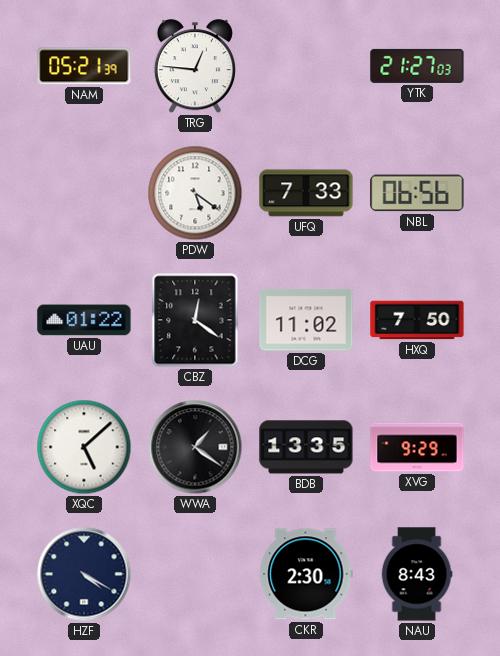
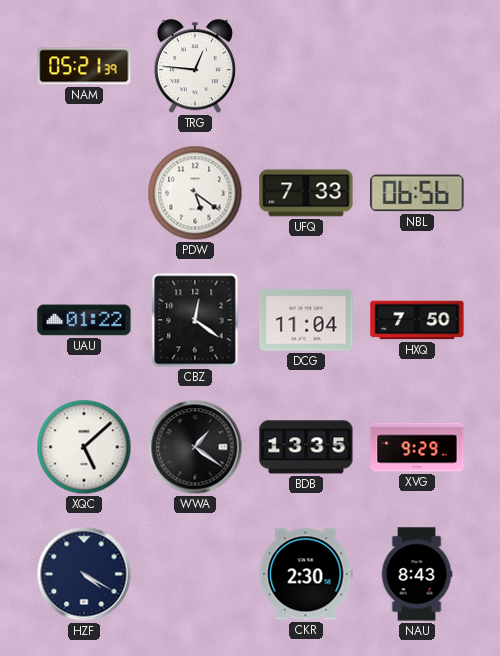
YTK: 21:27 -> none
DCG: 11:02 -> 11:04
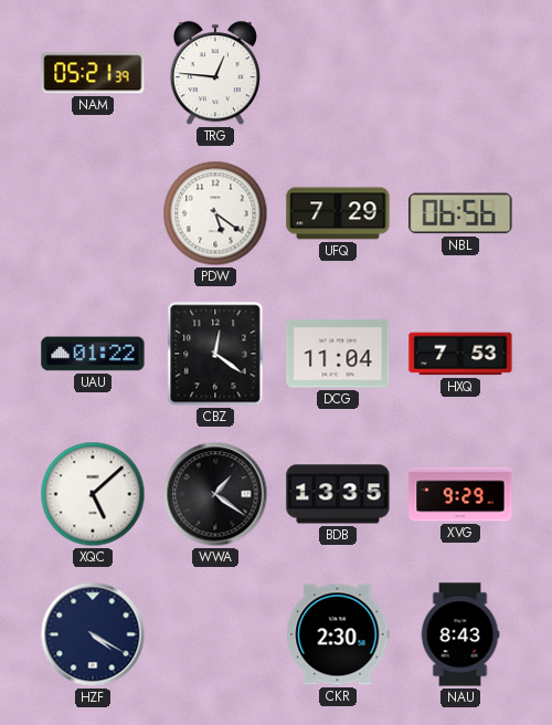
UFQ: 7:33 -> 7:29
HXQ: 7:50 -> 7:53
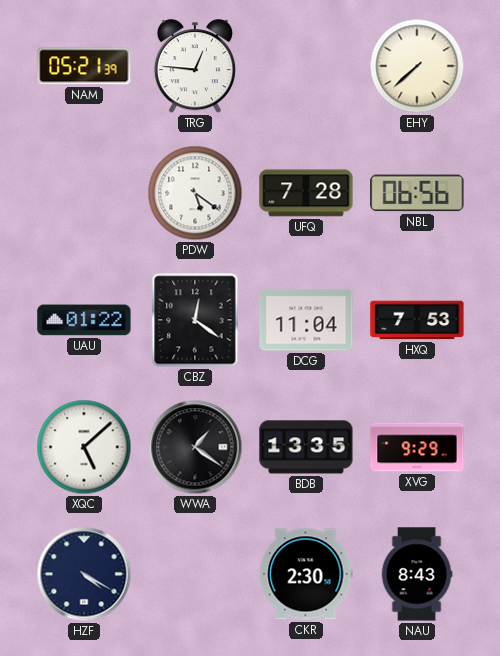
EHY: none -> 7:38
UFQ: 7:29 -> 7:28
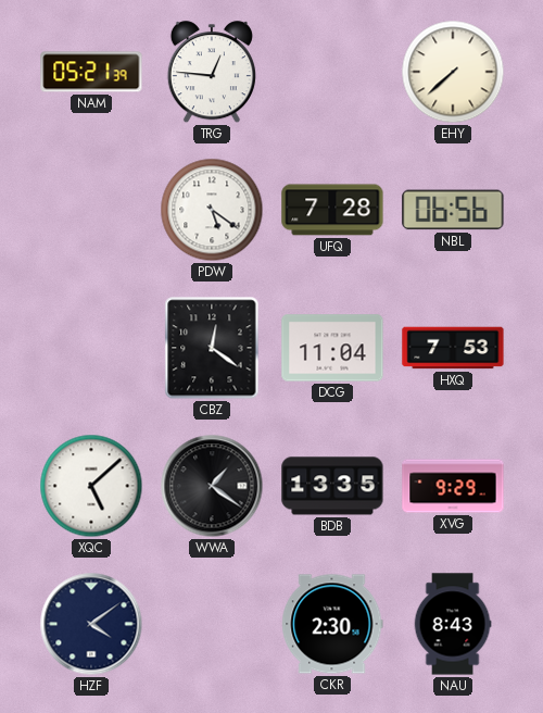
UAU: 01:22 -> none
HZF: 4:20 -> 4:09
